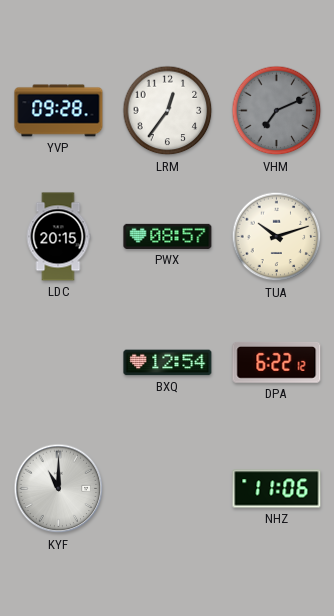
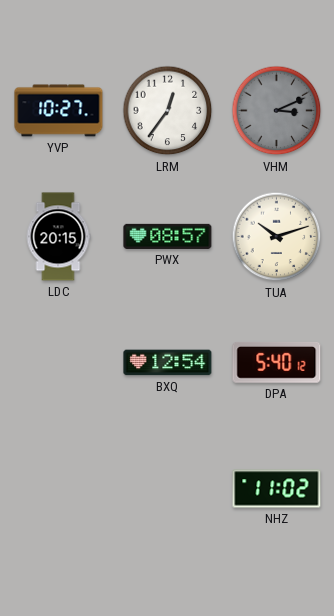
YVP: 09:28 -> 10:27
VHM: 7:11 -> 3:11
DPA: 6:22 -> 5:40
KYF: 11:00 -> none
NHZ: 11:06 -> 11:02
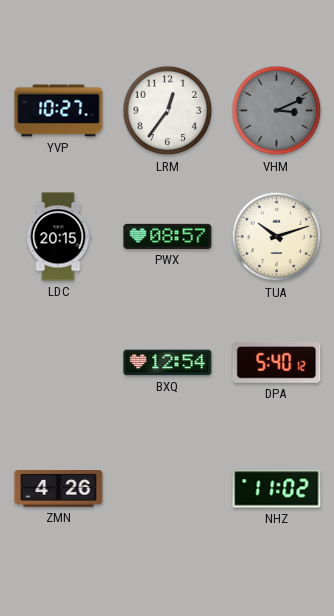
ZMN: none -> 4:26
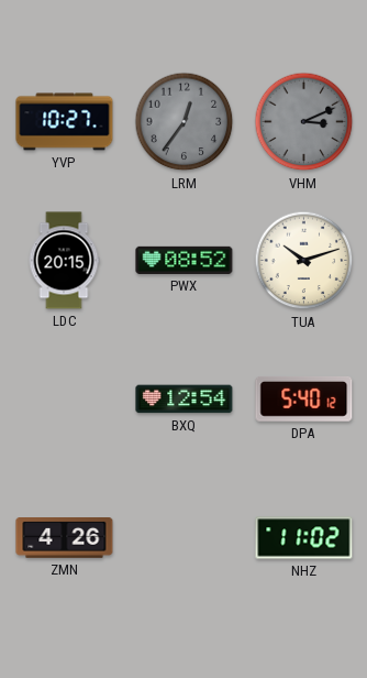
LRM dial: white -> grey
PWX: 08:57 -> 08:52
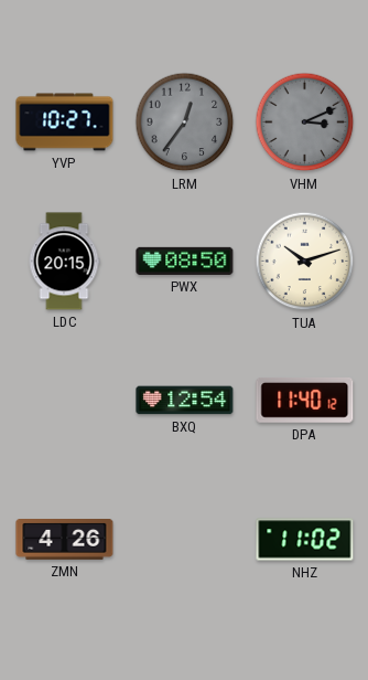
PWX: 08:52 -> 08:50
DPA: 5:40 -> 11:40
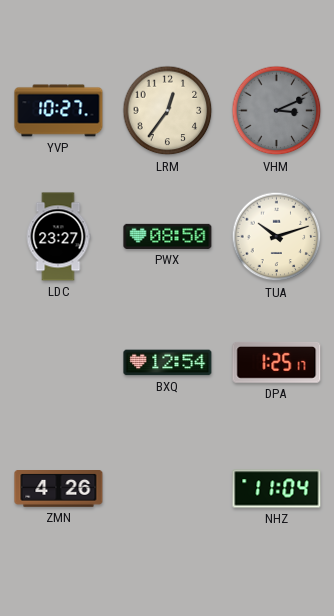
LRM dial: grey -> cream
LDC: 20:15 -> 23:27
DPA: 11:40 -> 1:25
NHZ: 11:02 -> 11:04
